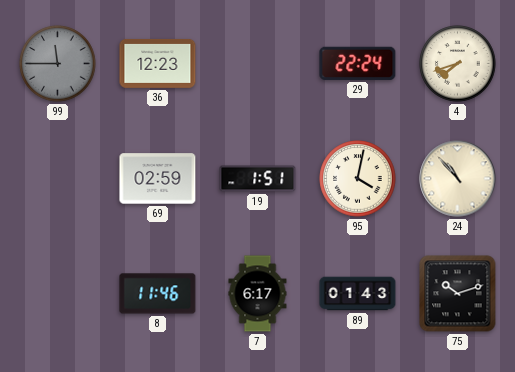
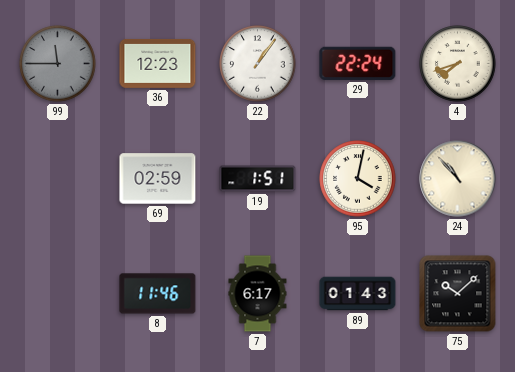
22: none -> 1:06
75: 10:12 -> 10:08
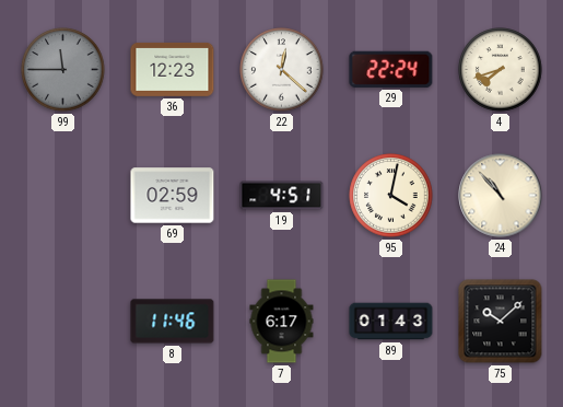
22: 1:06 -> 12:22
19: 1:51 -> 4:51
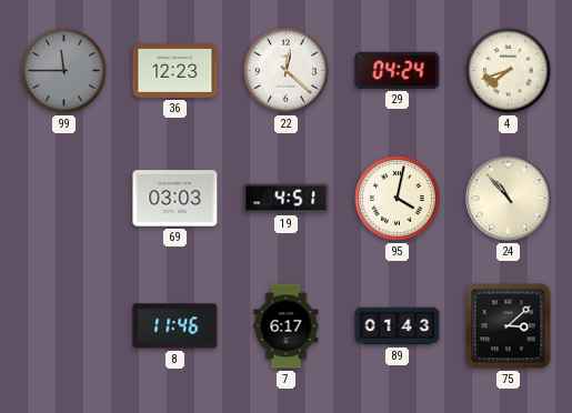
29: 22:24 -> 04:24
69: 02:59 -> 03:03
75: 10:08 -> 3:08
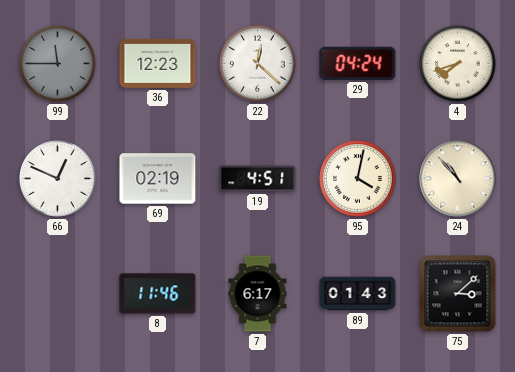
66: none -> 12:49
69: 03:03 -> 02:19
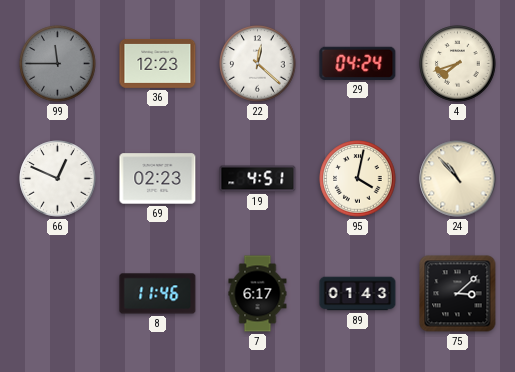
69: 02:19 -> 02:23
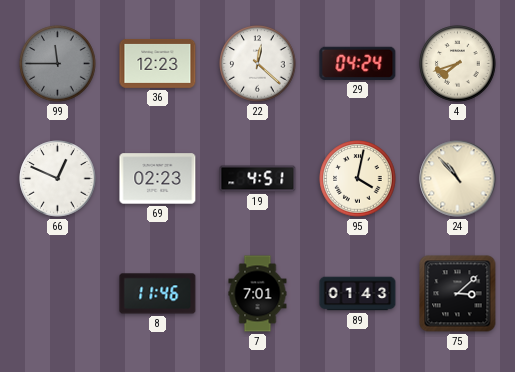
7: 6:17 -> 7:01
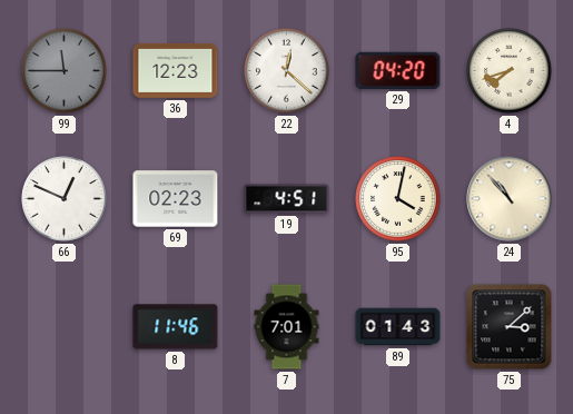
29: 04:24 -> 04:20
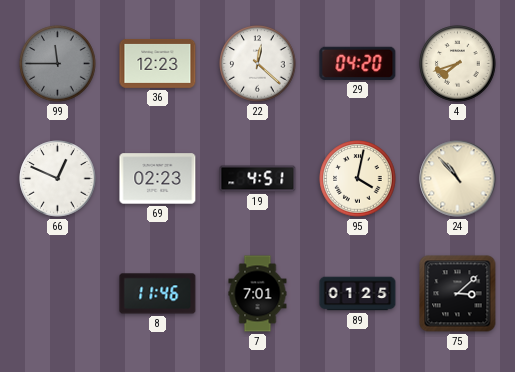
89: 01:43 -> 01:25
